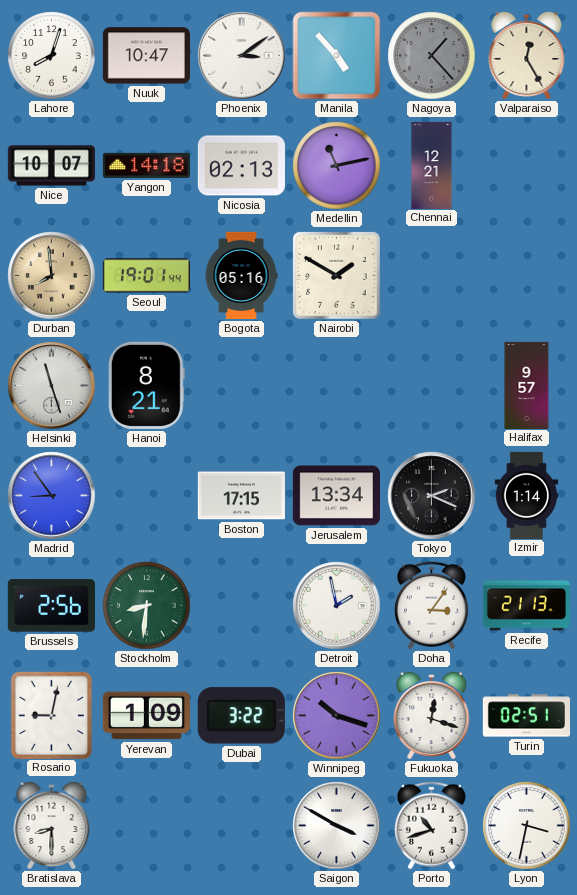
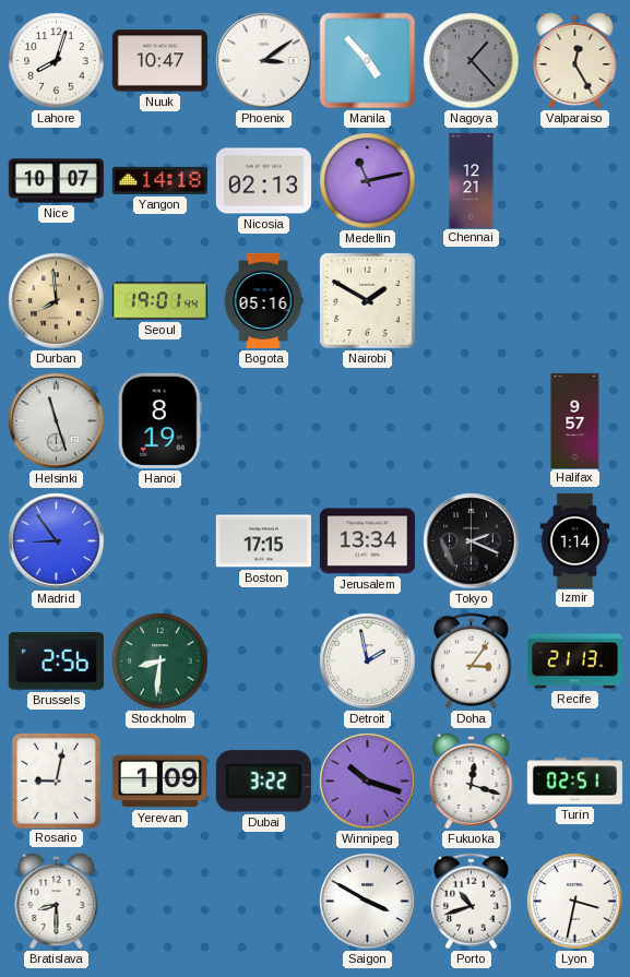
Hanoi: 8:21 -> 8:19
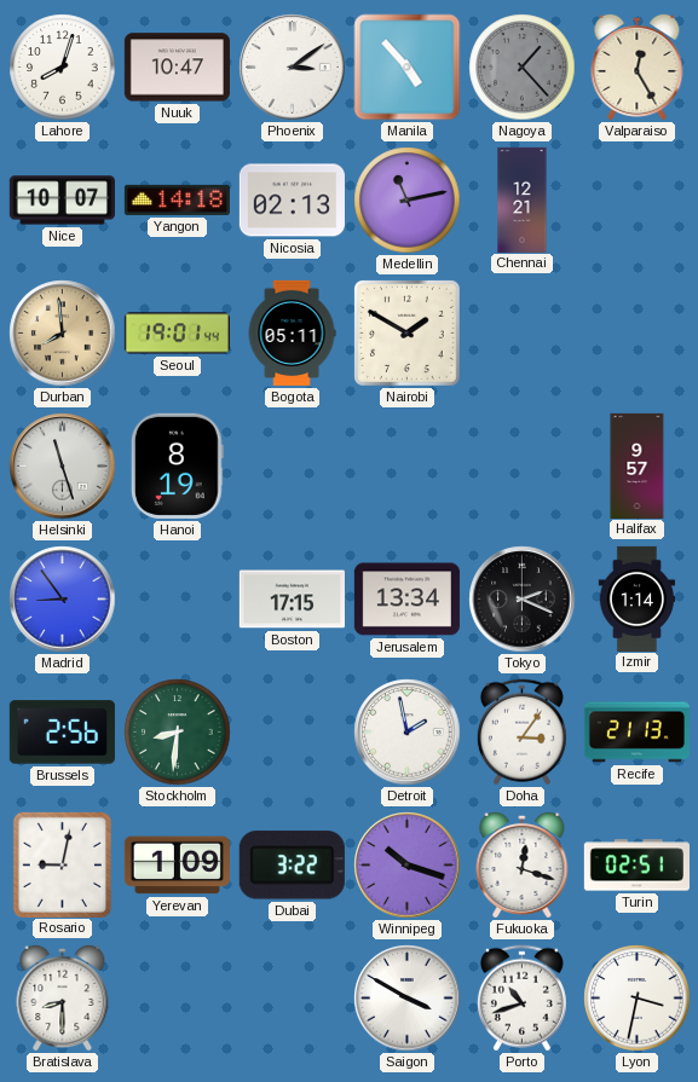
Bogota: 05:16 -> 05:11
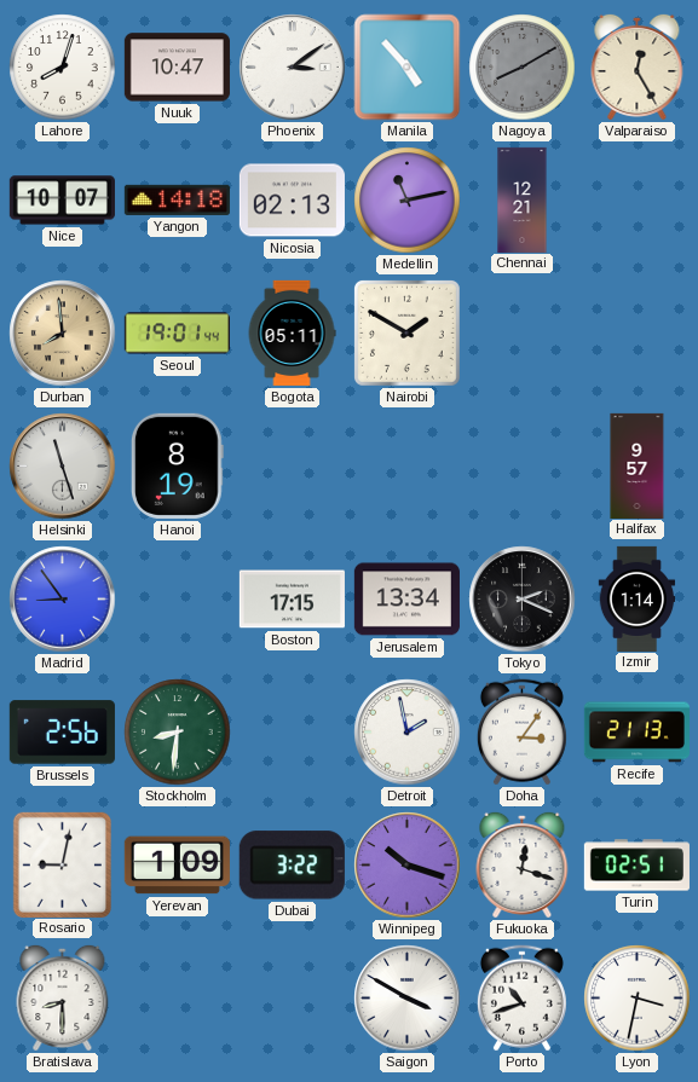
Nagoya: 1:23 -> 8:10
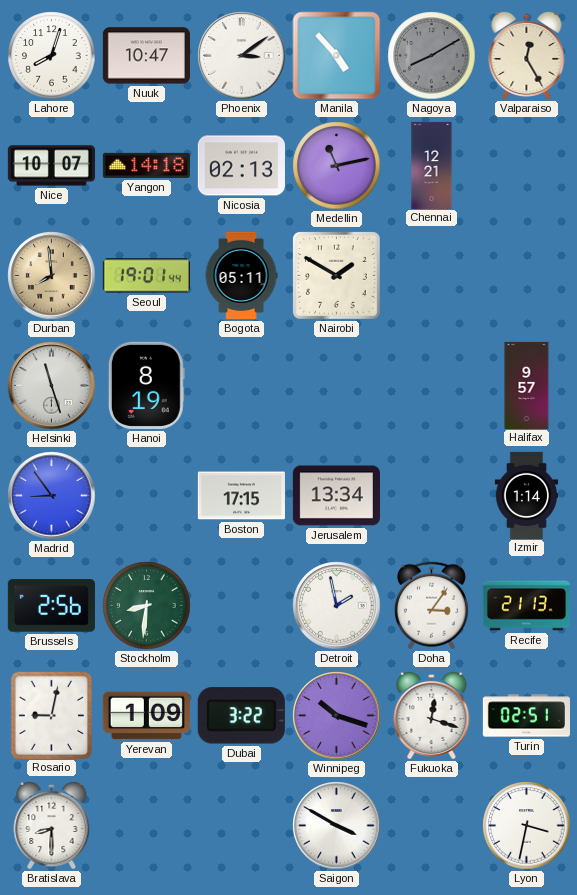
Tokyo: 2:19 -> none
Porto: 10:42 -> none
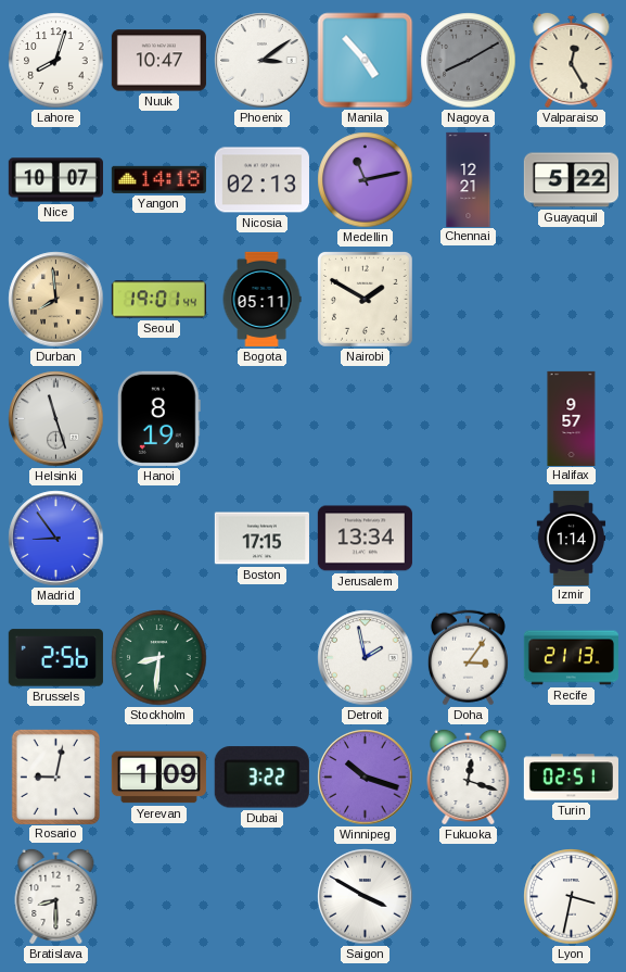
Guayaquil: none -> 5:22
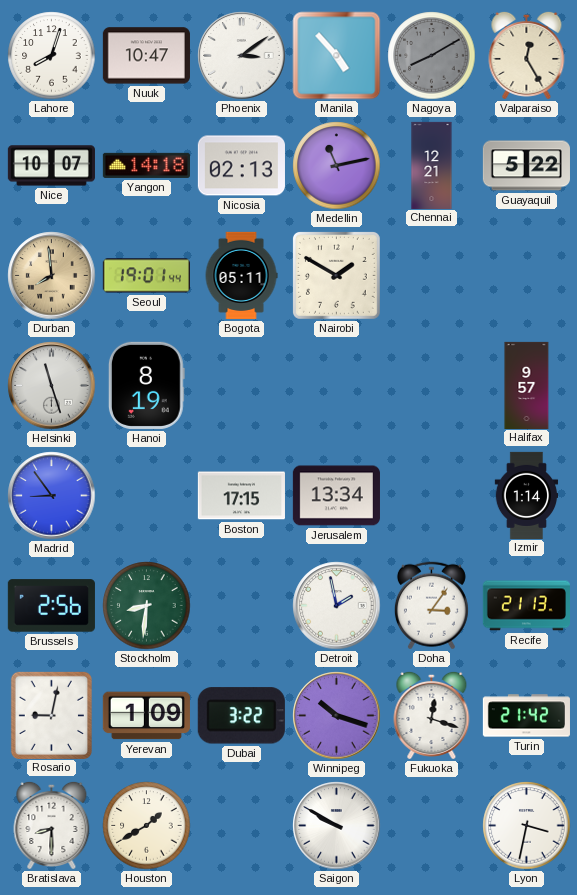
Turin: 02:51 -> 21:42
Houston: none -> 1:40
Saigon: 3:50 -> 9:50
